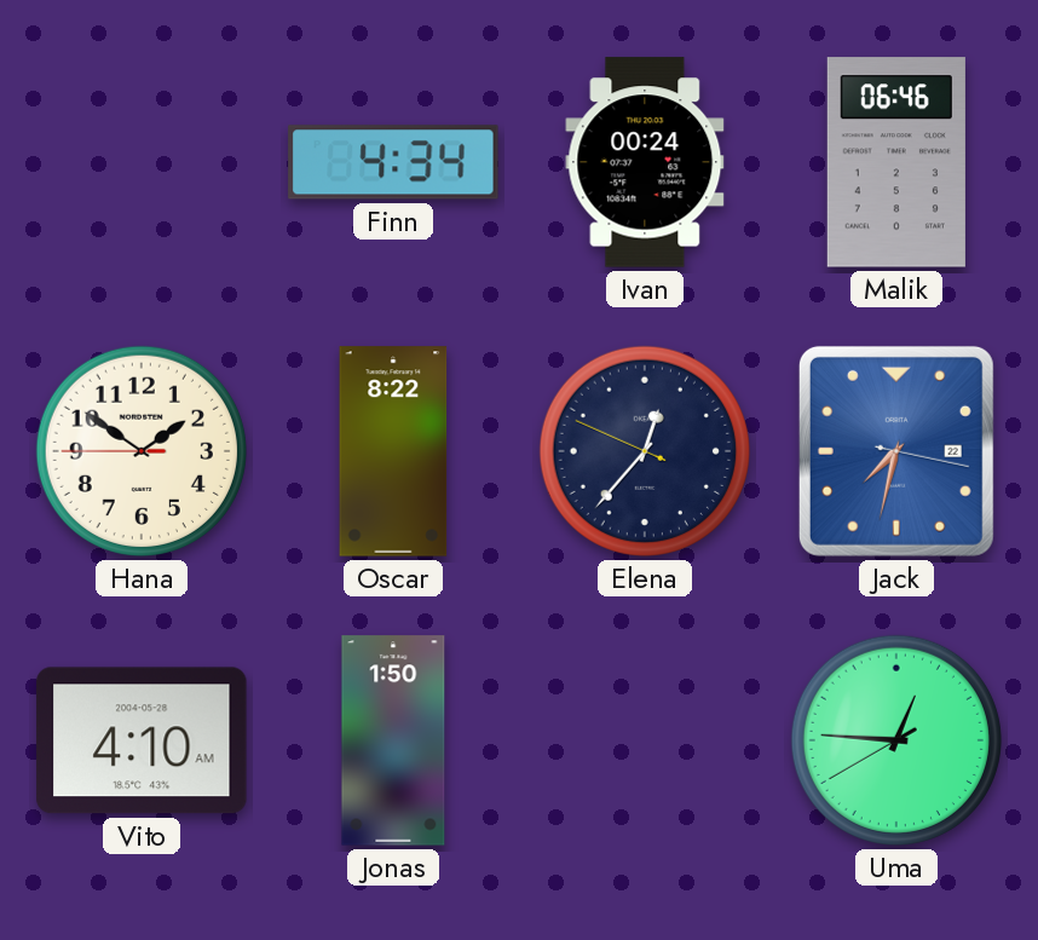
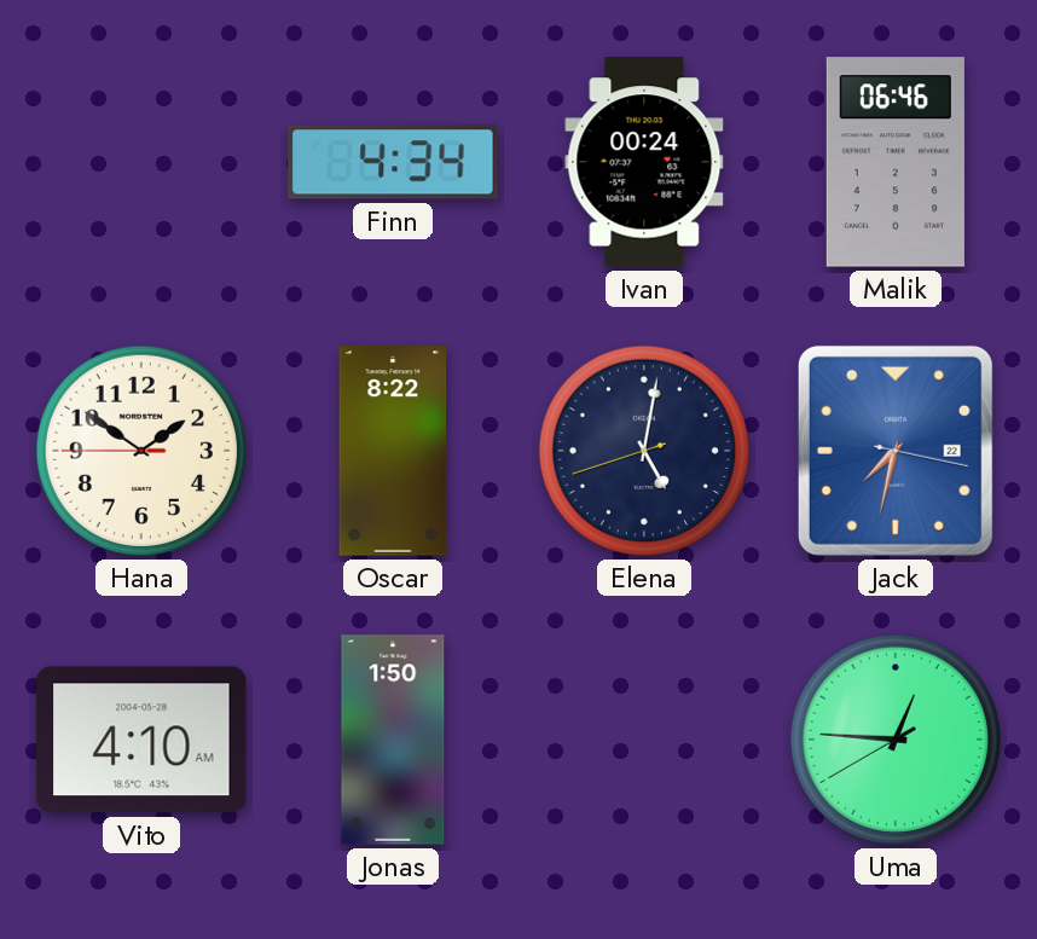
Elena: 12:36 -> 5:01
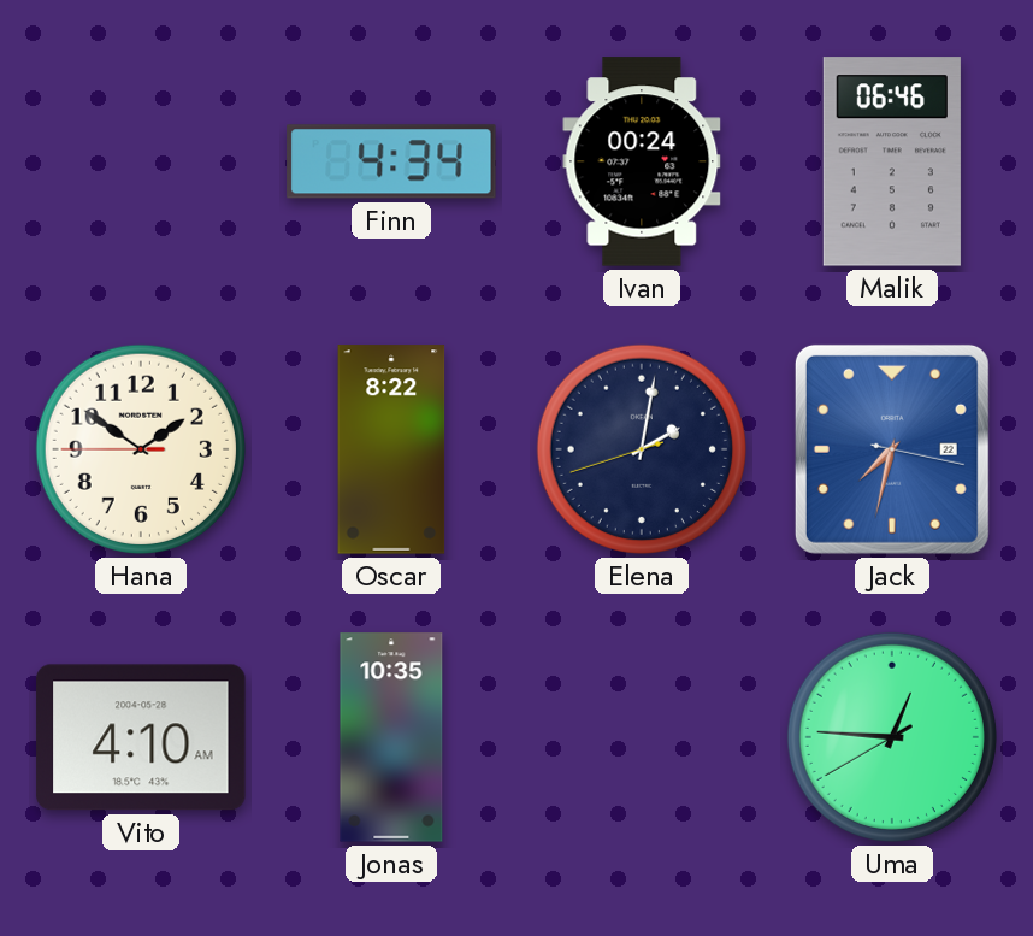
Elena: 5:01 -> 2:01
Jonas: 1:50 -> 10:35
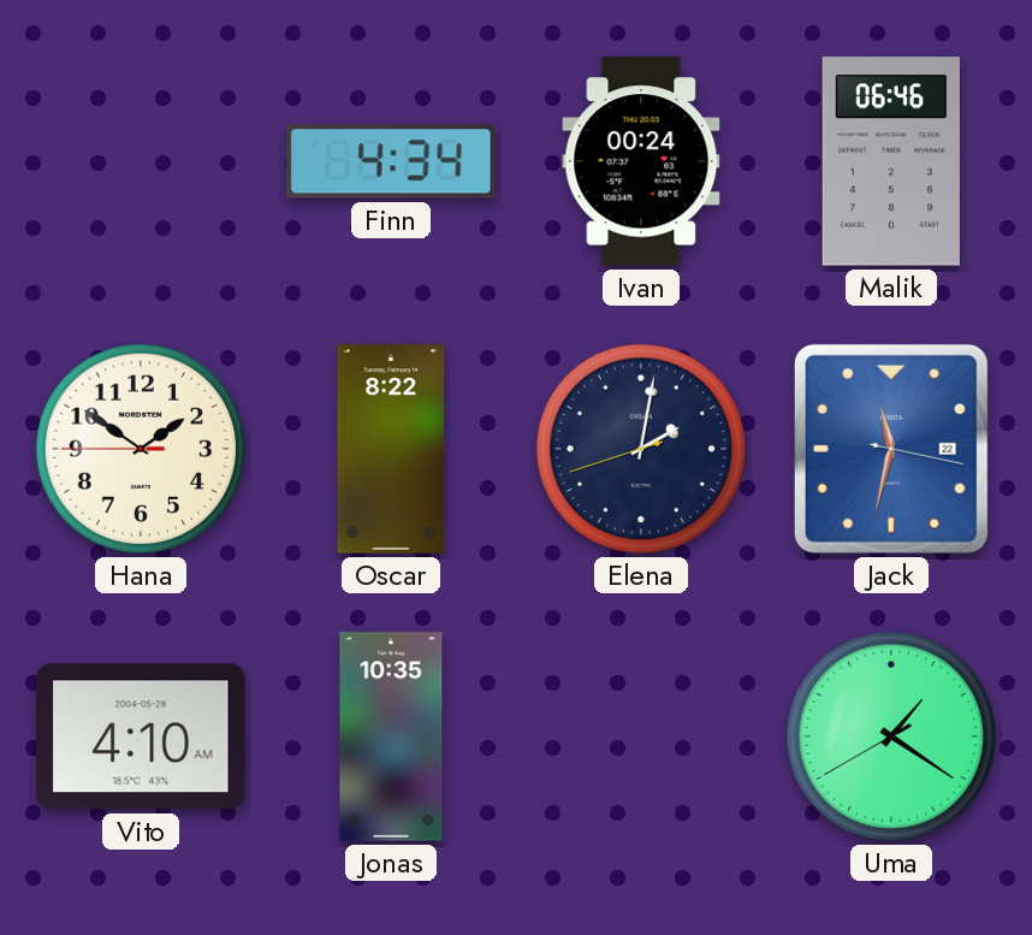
Jack: 7:32 -> 11:32
Uma: 12:45 -> 1:20
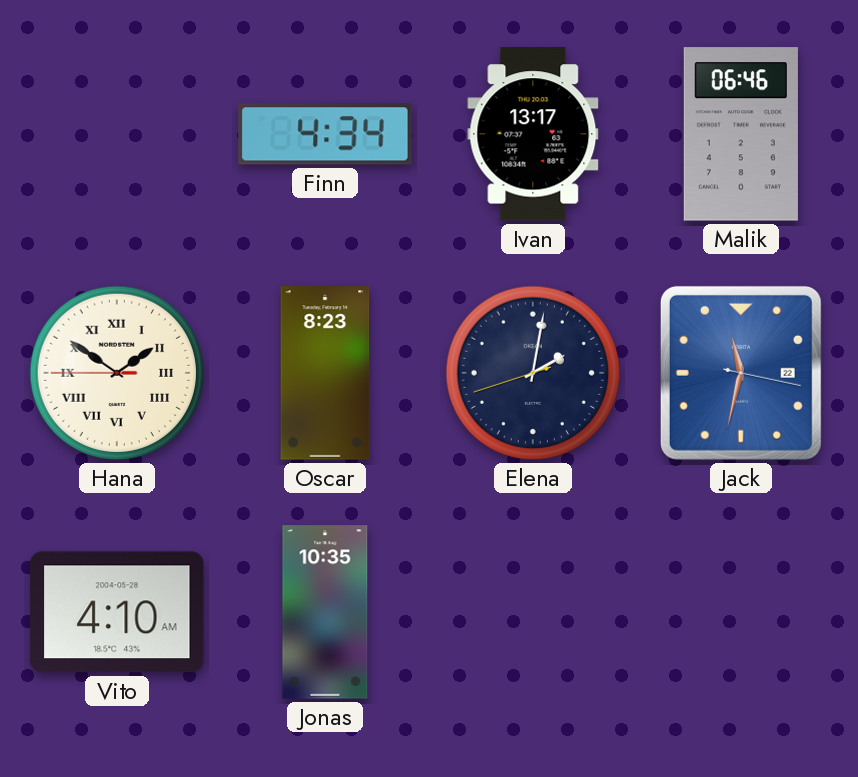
Ivan: 00:24 -> 13:17
Hana numerals: Arabic -> Roman
Oscar: 8:22 -> 8:23
Uma: 1:20 -> none
